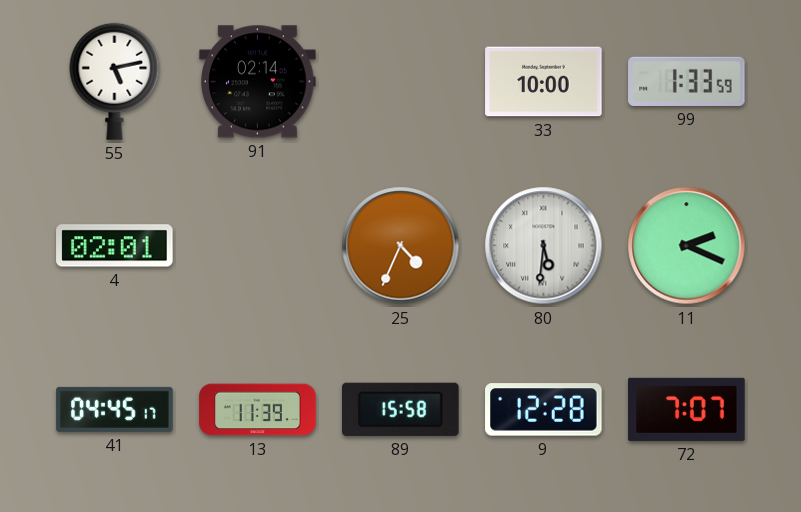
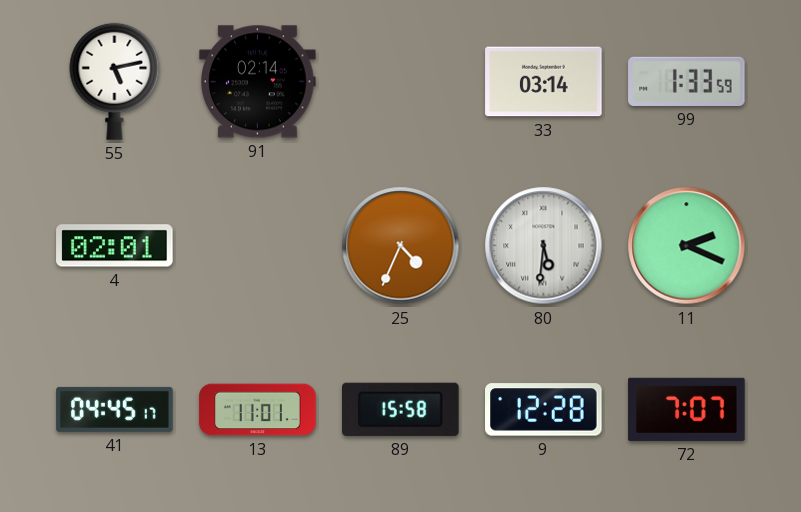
33: 10:00 -> 03:14
13: 11:39 -> 11:01
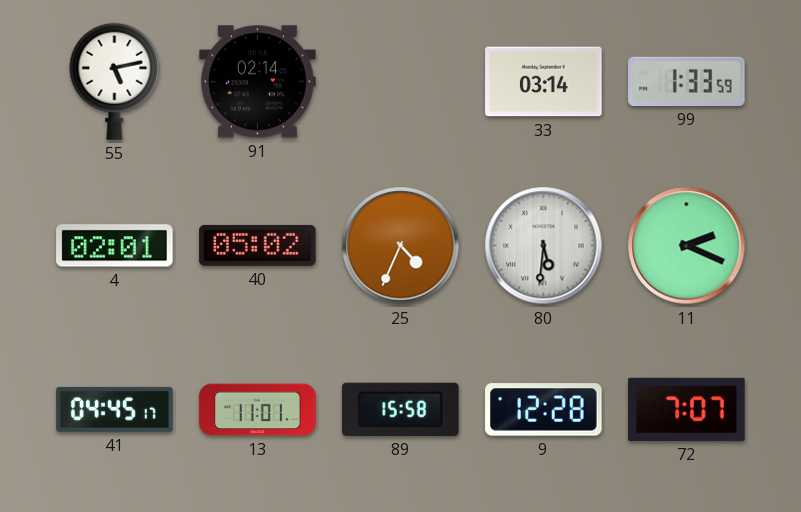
40: none -> 05:02
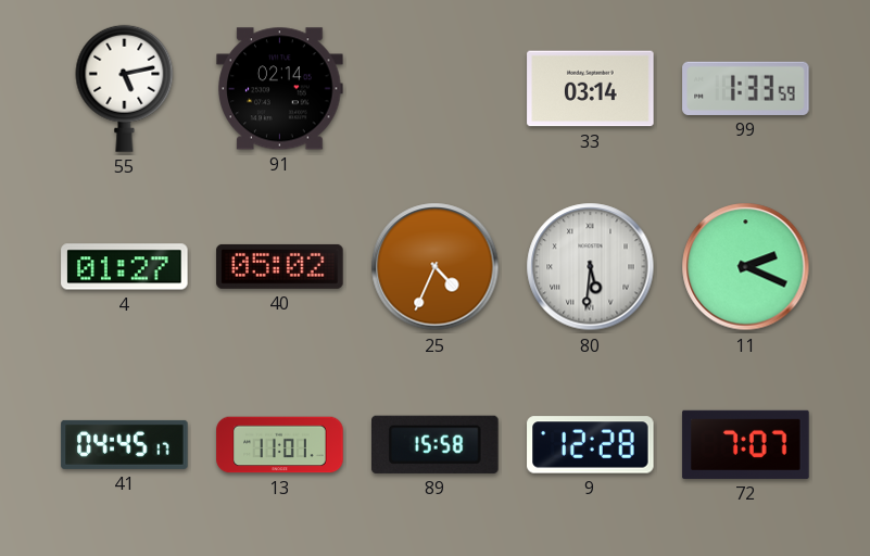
4: 02:01 -> 01:27
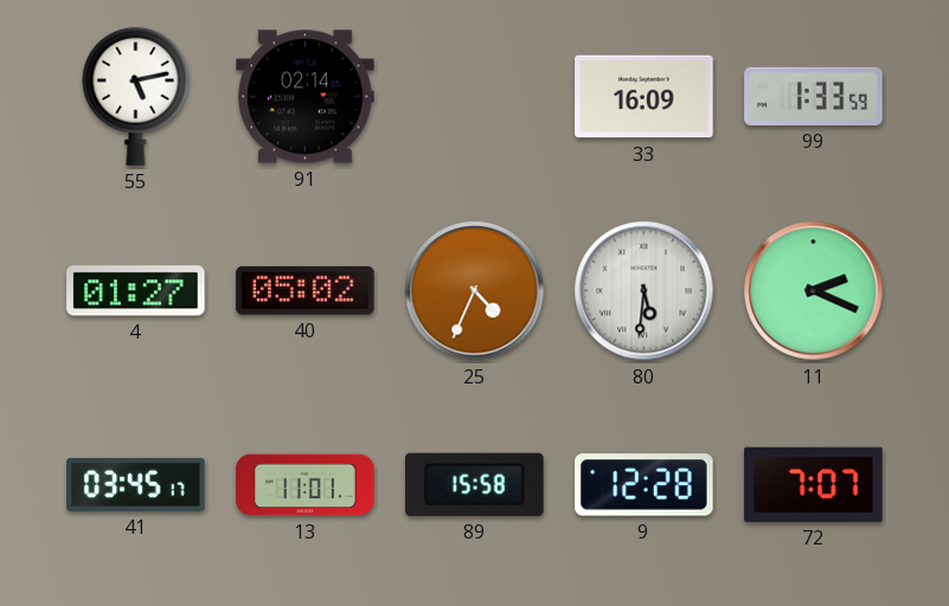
33: 03:14 -> 16:09
41: 04:45 -> 03:45
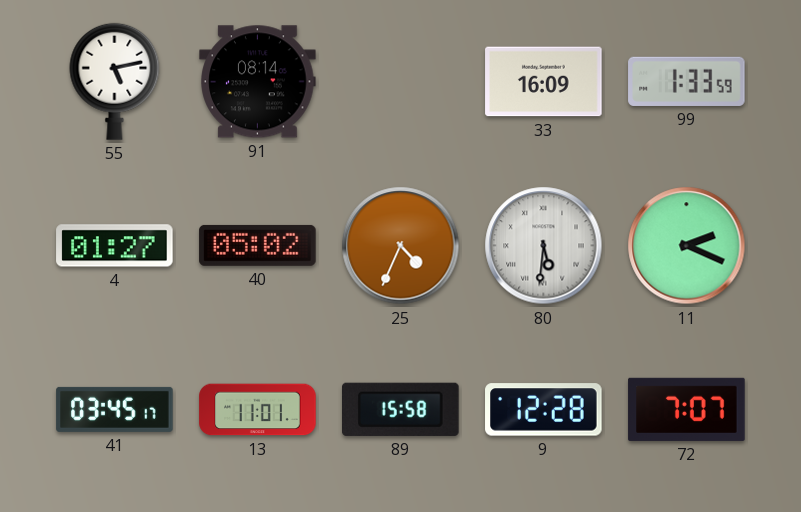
91: 02:14 -> 08:14
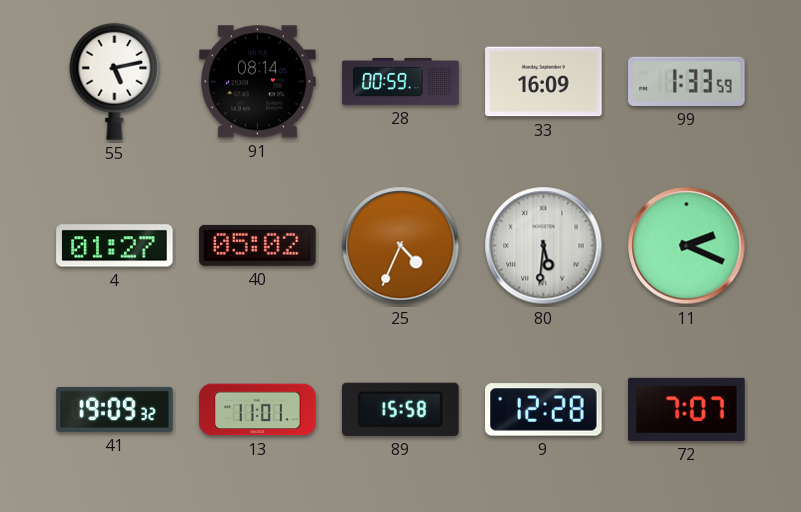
28: none -> 00:59
41: 03:45 -> 19:09
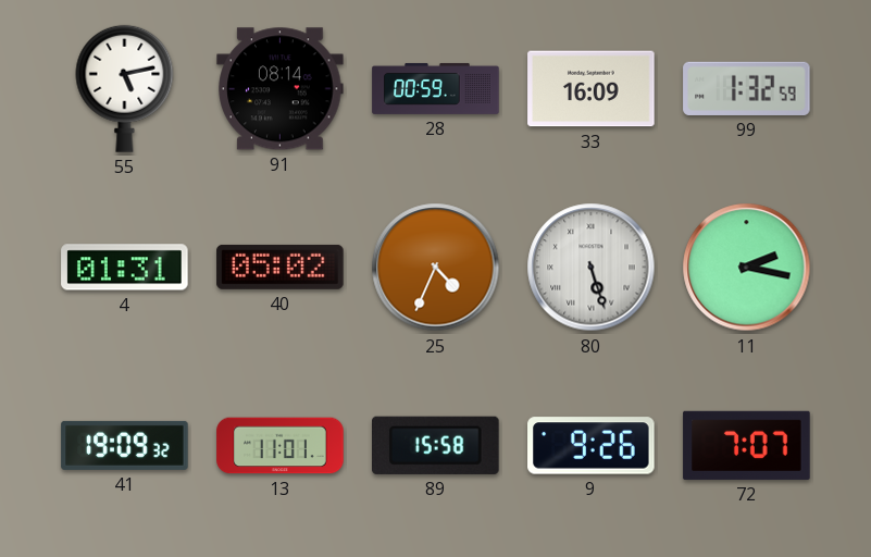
99: 1:33 -> 1:32
4: 01:27 -> 01:31
80: 5:31 -> 5:27
11: 2:19 -> 2:17
9: 12:28 -> 9:26
